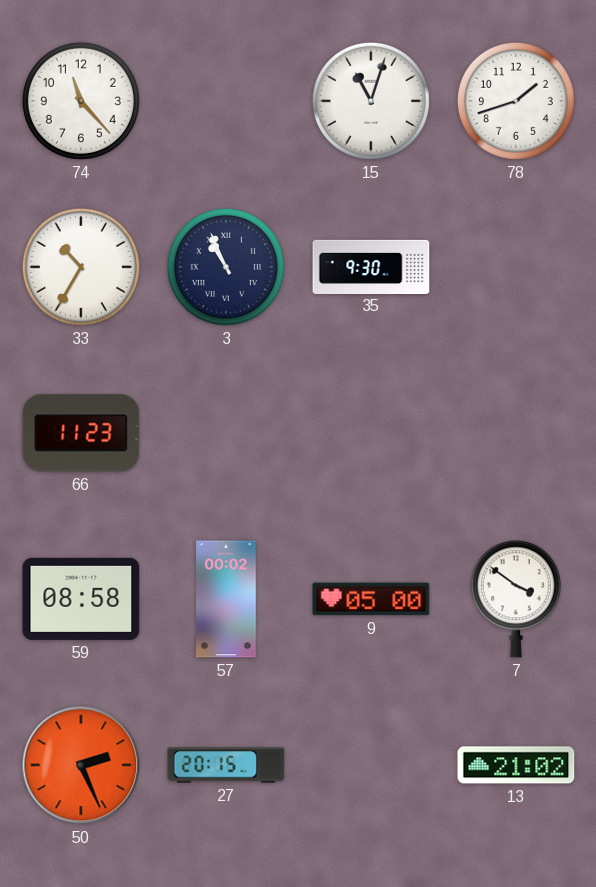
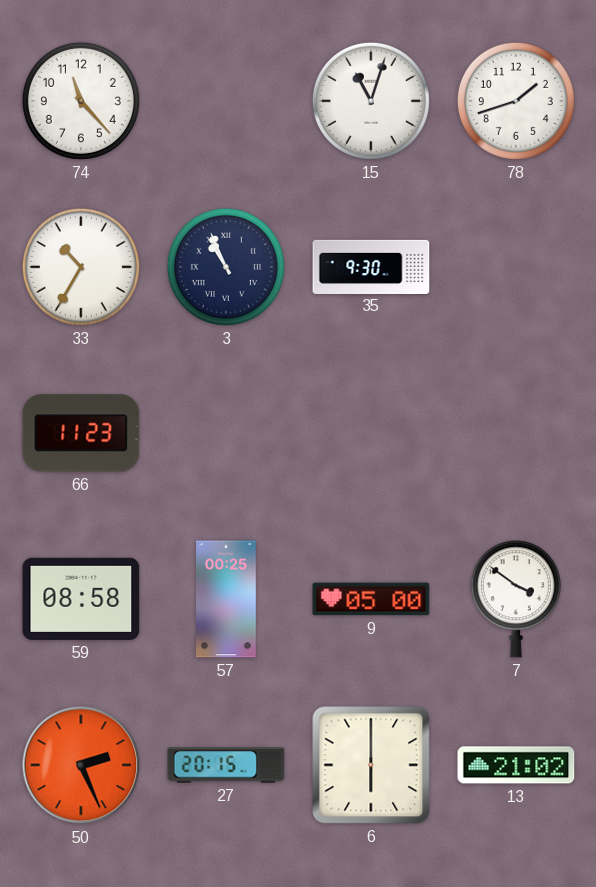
57: 00:02 -> 00:25
6: none -> 6:00
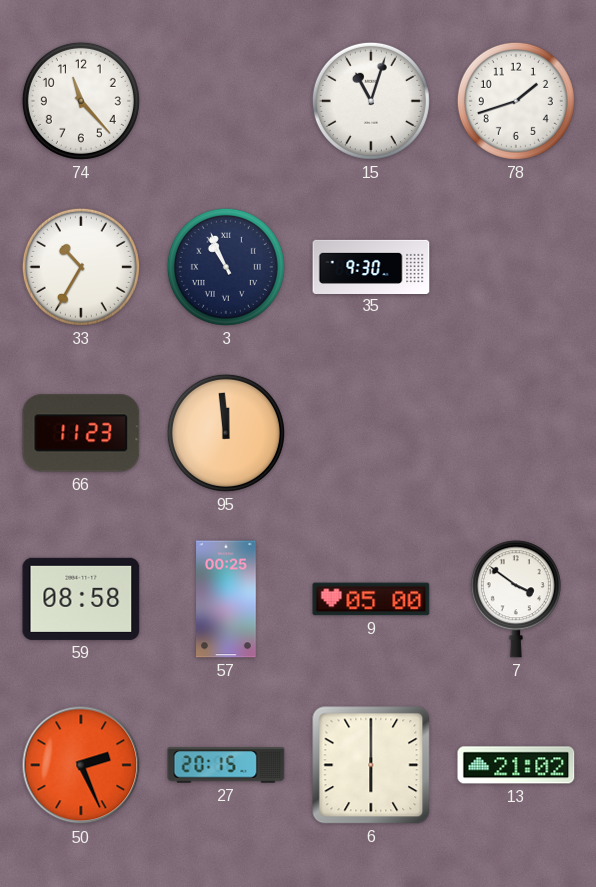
95: none -> 11:59
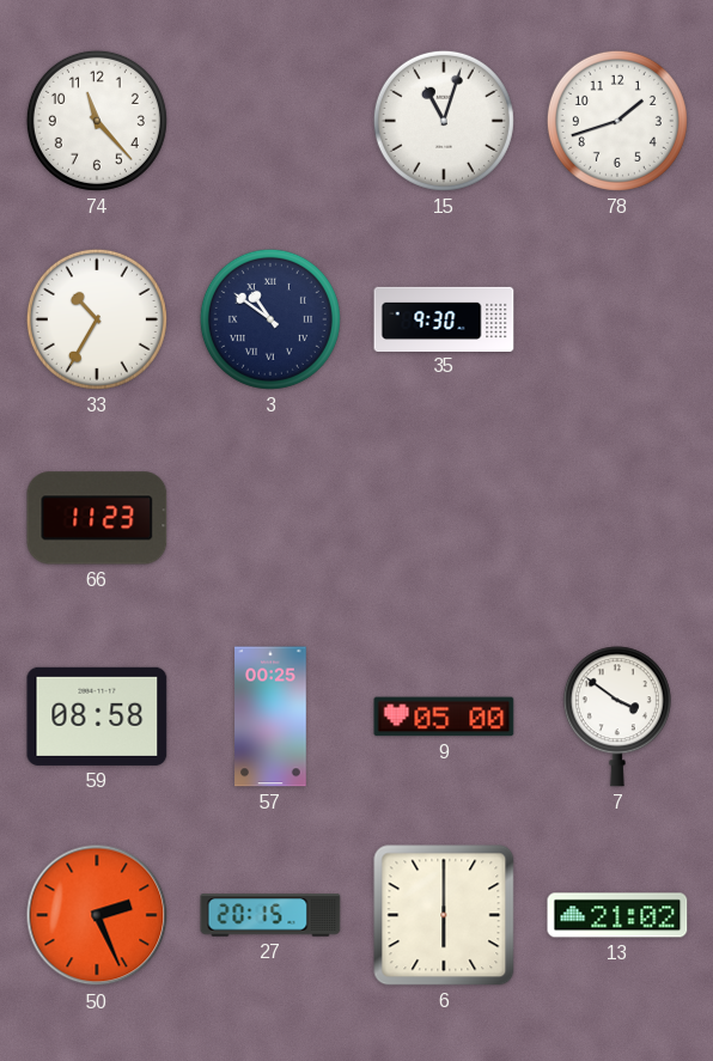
3: 10:56 -> 10:51
95: 11:59 -> none
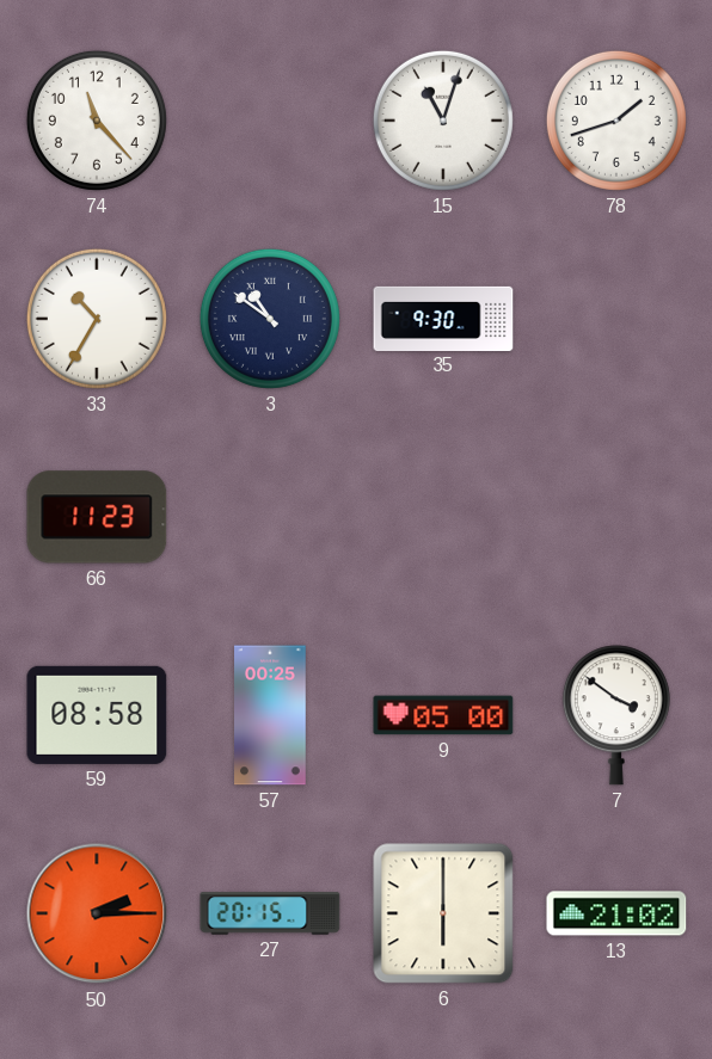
50: 2:26 -> 2:15
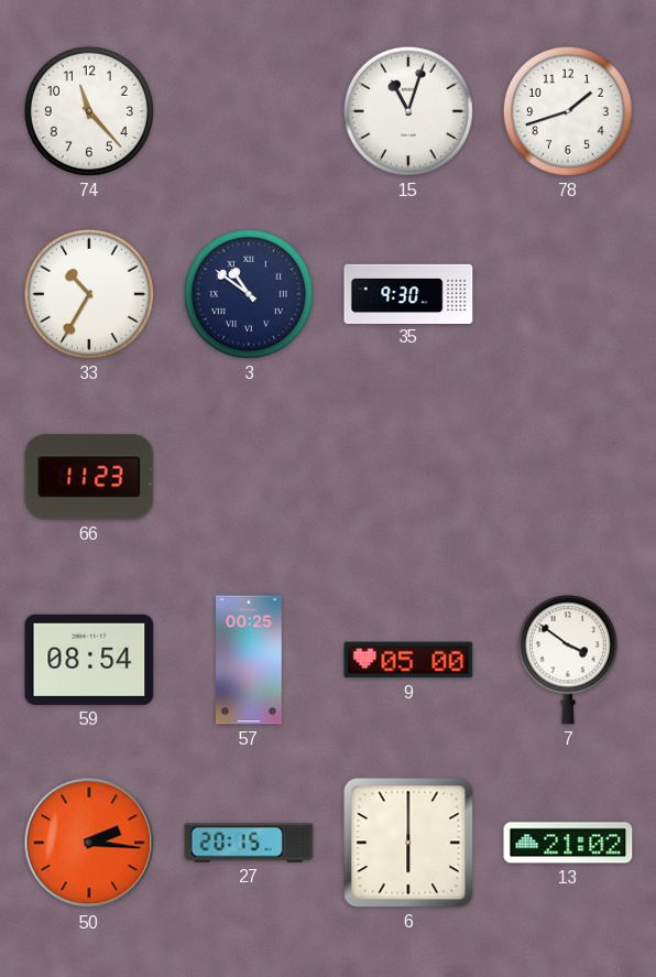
59: 08:58 -> 08:54
50: 2:15 -> 2:16
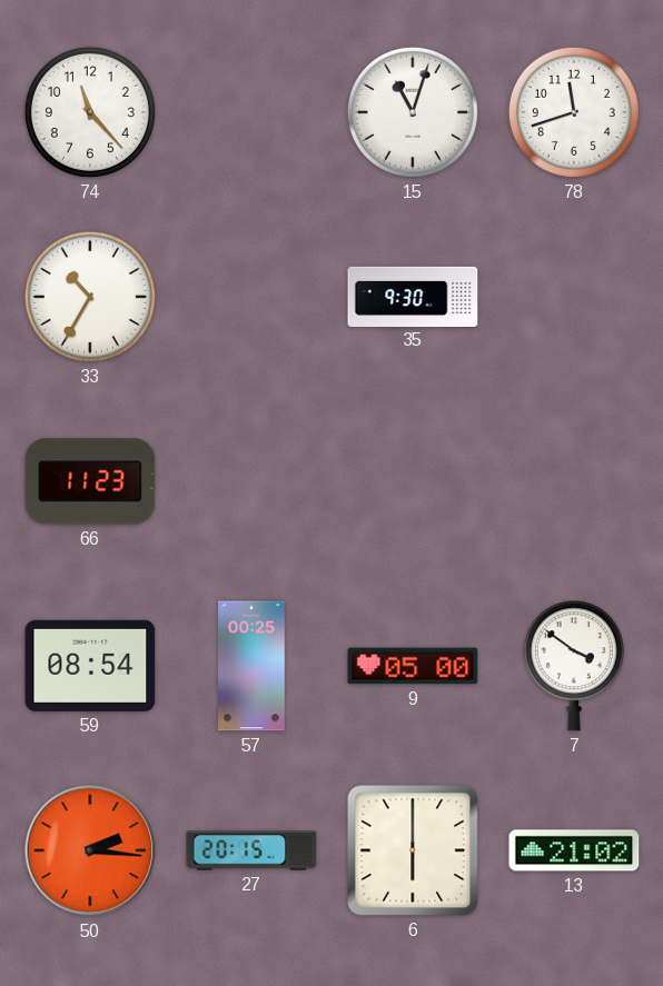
78: 1:42 -> 11:42
3: 10:51 -> none
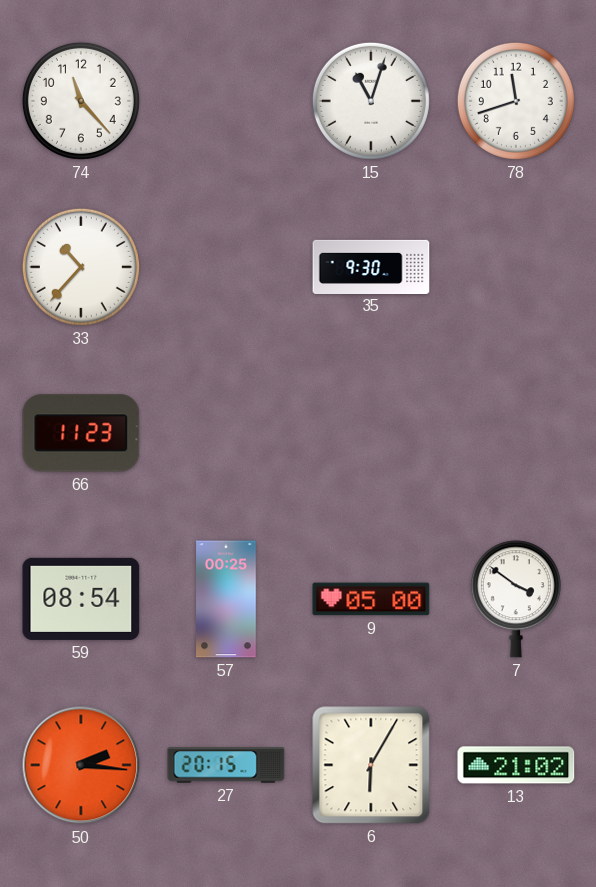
33: 10:35 -> 10:37
6: 6:00 -> 6:05
